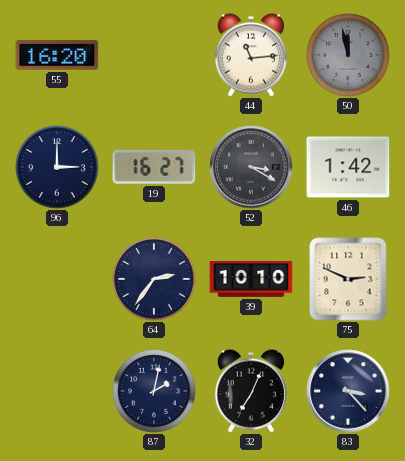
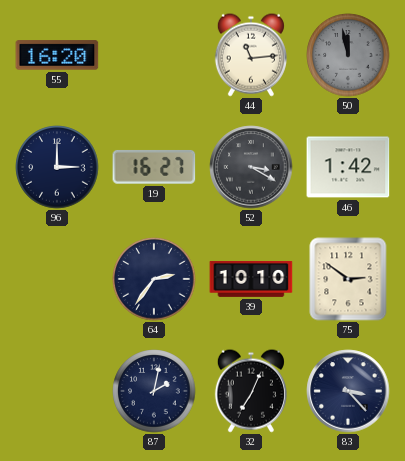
75: 2:49 -> 2:51
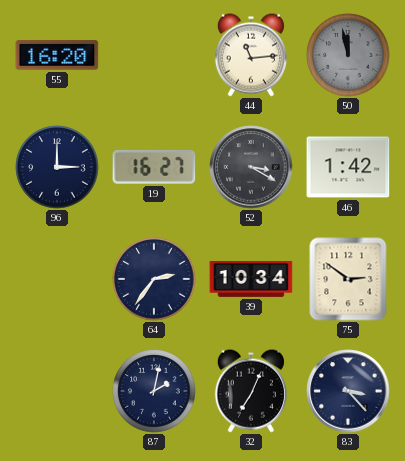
39: 10:10 -> 10:34
